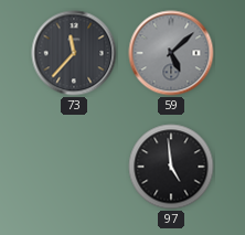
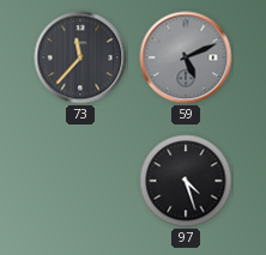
59: 5:08 -> 5:11
97: 4:59 -> 4:27
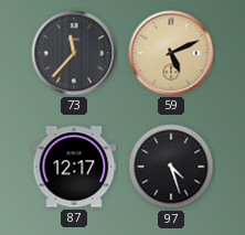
59 dial: grey -> champagne
87: none -> 12:17
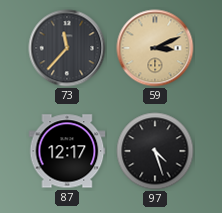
59: 5:11 -> 3:11
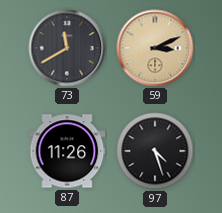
73: 11:37 -> 11:40
87: 12:17 -> 11:26
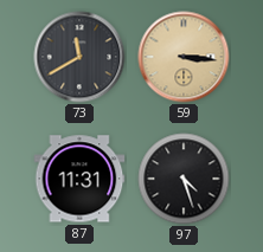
59: 3:11 -> 3:16
87: 11:26 -> 11:31
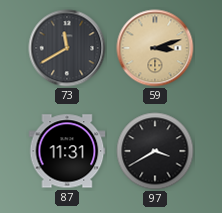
59: 3:16 -> 3:12
97: 4:27 -> 3:40
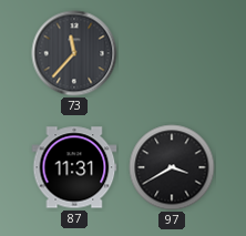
73: 11:40 -> 11:37
59: 3:12 -> none
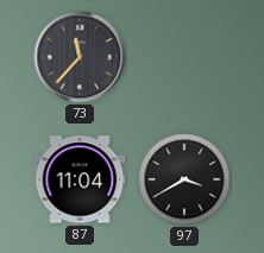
87: 11:31 -> 11:04
